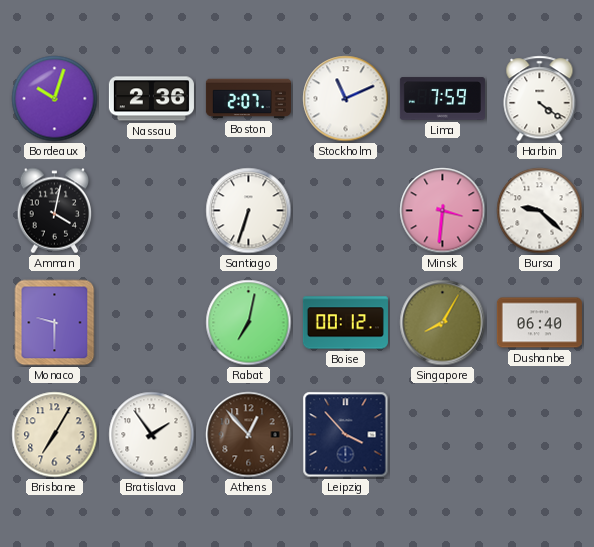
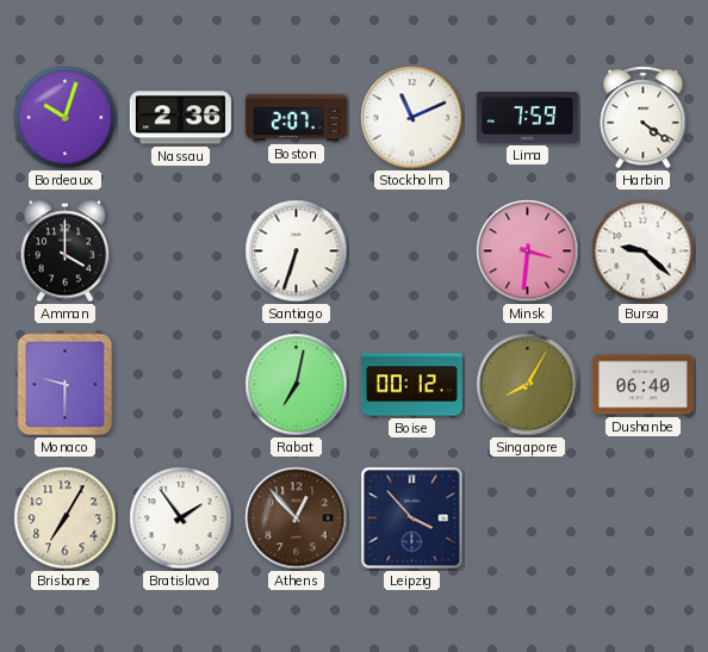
Amman: 4:02 -> 4:00
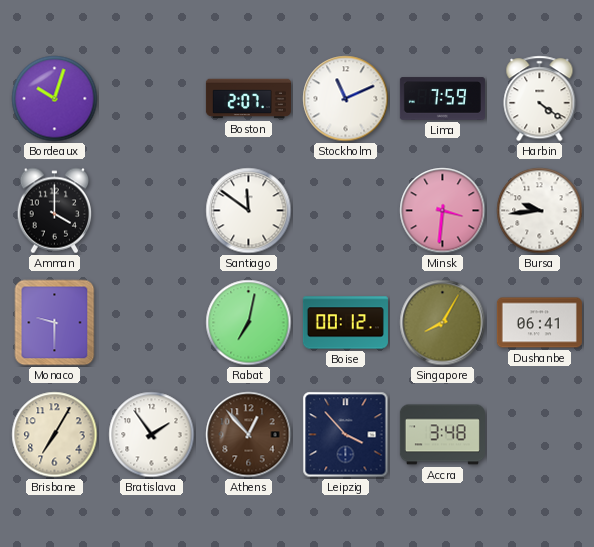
Nassau: 2:36 -> none
Santiago: 6:33 -> 11:51
Bursa: 9:22 -> 9:44
Dushanbe: 06:40 -> 06:41
Accra: none -> 3:48
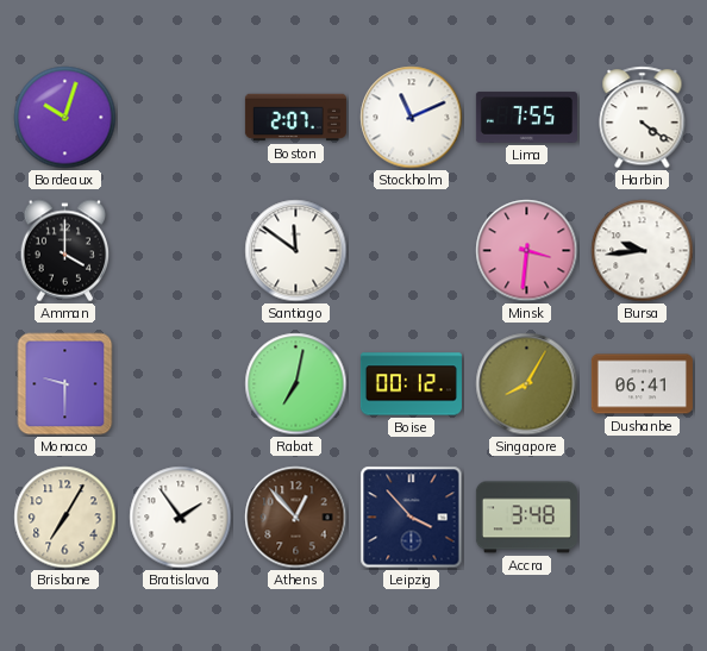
Lima: 7:59 -> 7:55
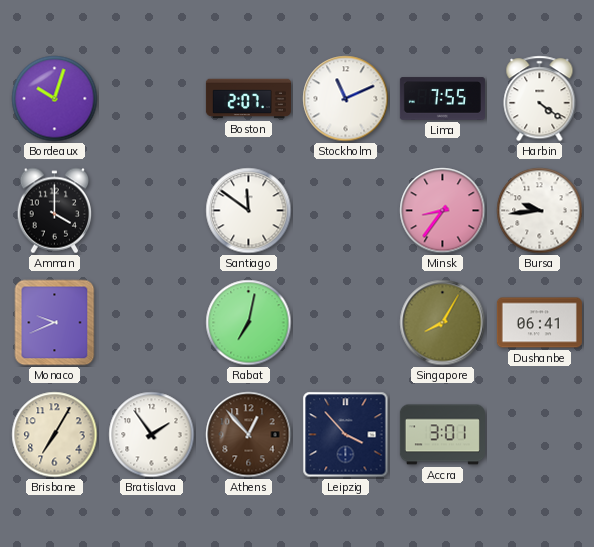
Minsk: 3:31 -> 8:36
Monaco: 9:30 -> 9:41
Boise: 00:12 -> none
Accra: 3:48 -> 3:01
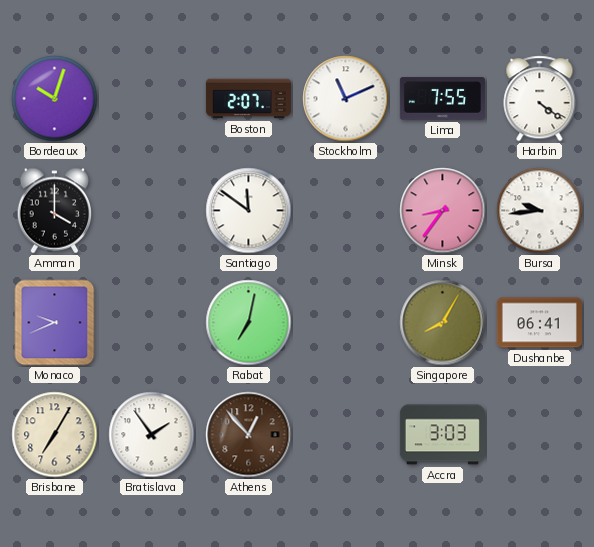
Leipzig: 3:53 -> none
Accra: 3:01 -> 3:03
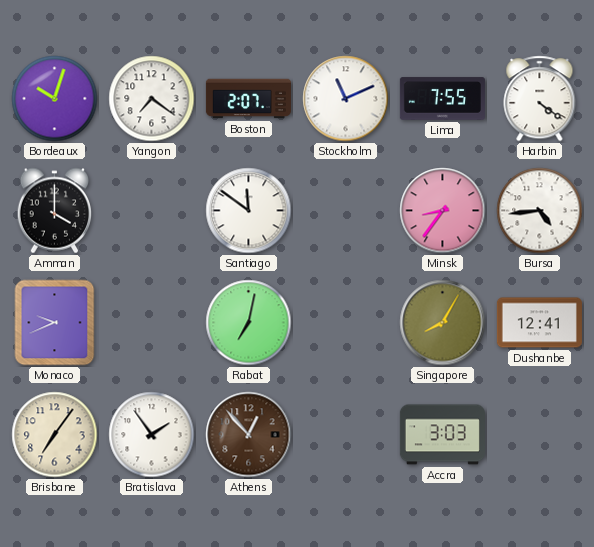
Yangon: none -> 7:21
Bursa: 9:44 -> 4:44
Dushanbe: 06:41 -> 12:41
Brisbane: 7:05 -> 7:06
